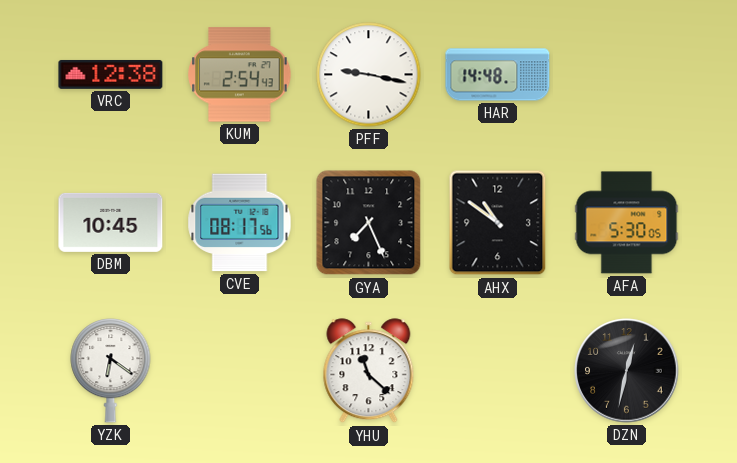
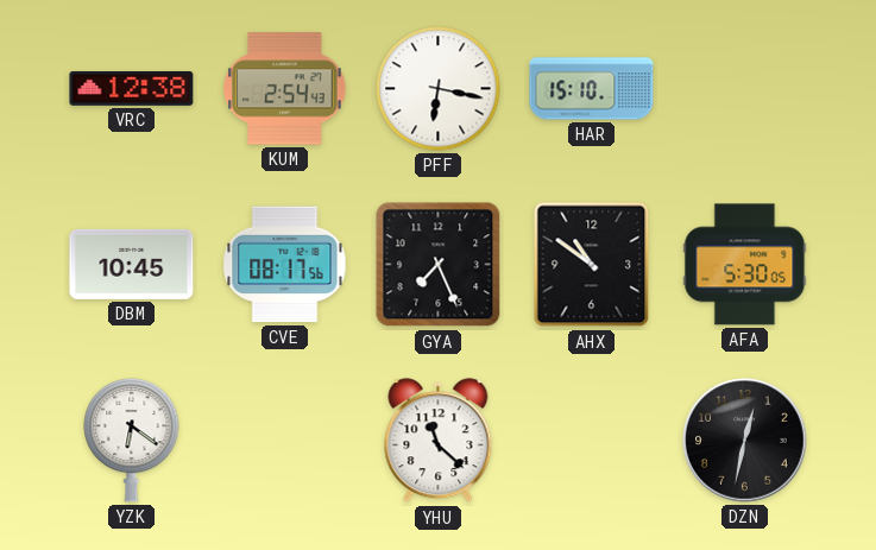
PFF: 9:17 -> 6:17
HAR: 14:48 -> 15:10
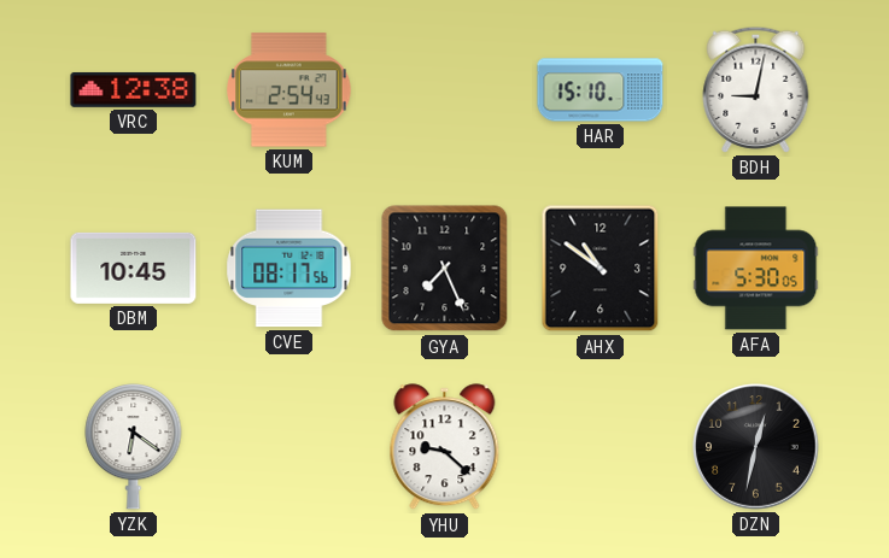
PFF: 6:17 -> none
BDH: none -> 9:02
YHU: 11:22 -> 9:22
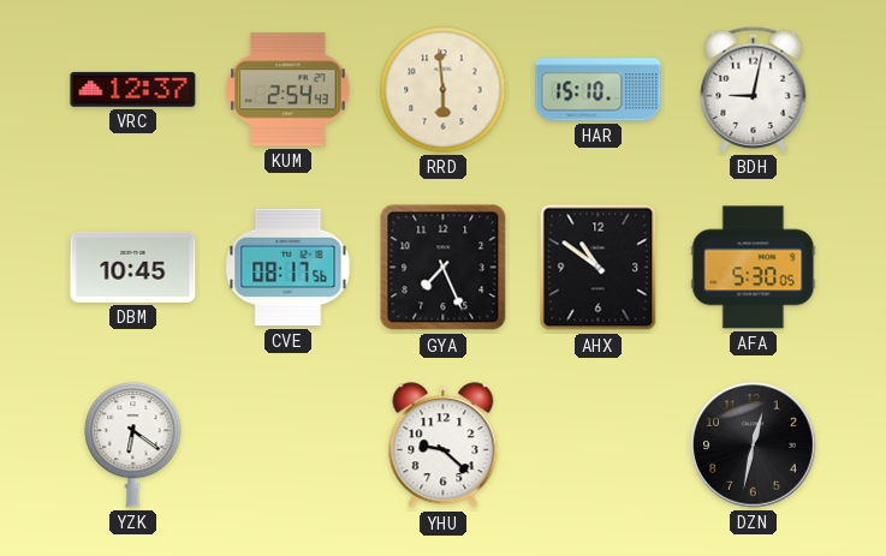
VRC: 12:38 -> 12:37
RRD: none -> 5:59
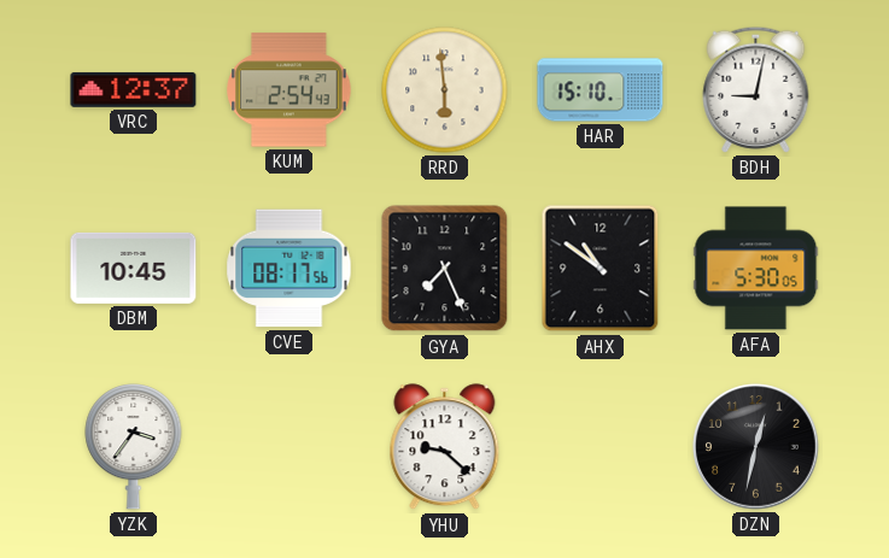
YZK: 6:21 -> 3:36
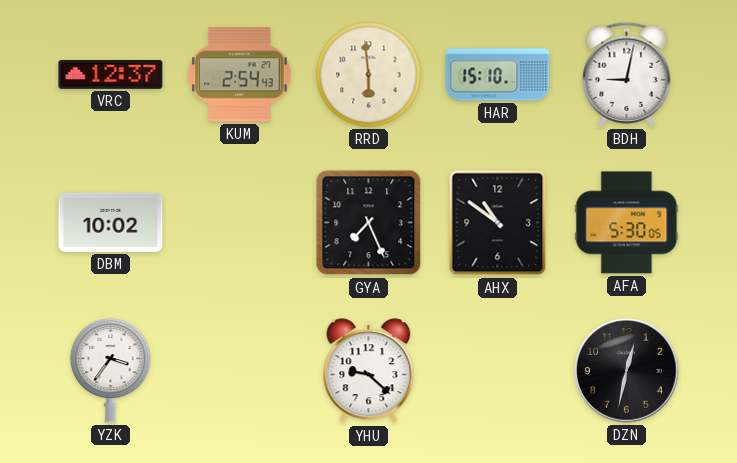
DBM: 10:45 -> 10:02
CVE: 08:17 -> none
